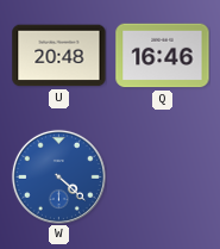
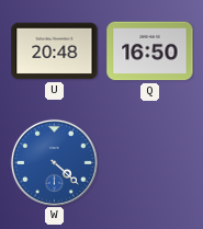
Q: 16:46 -> 16:50
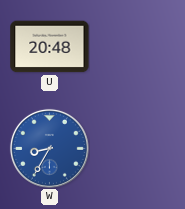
Q: 16:50 -> none
W: 4:22 -> 8:35
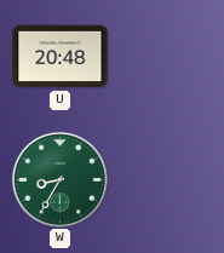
W dial: blue -> green
